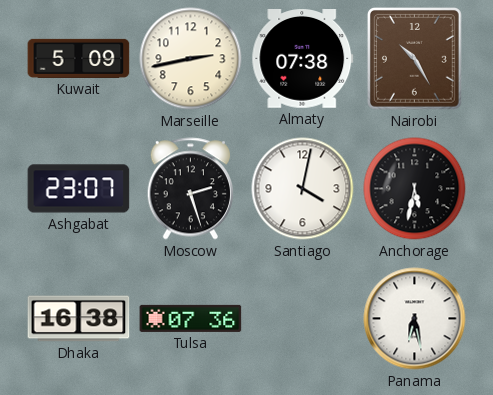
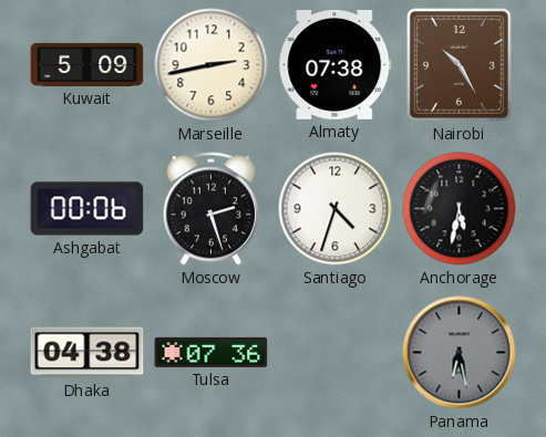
Ashgabat: 23:07 -> 00:06
Santiago: 4:02 -> 4:33
Dhaka: 16:38 -> 04:38
Panama dial: white -> grey
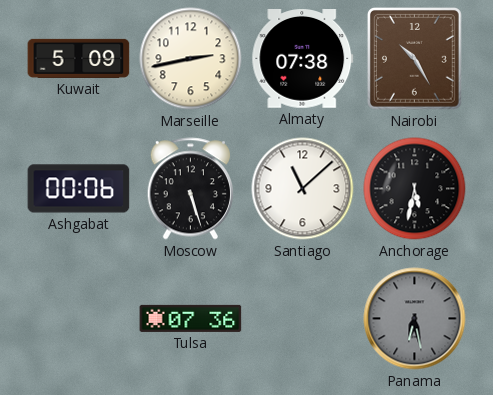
Moscow: 2:27 -> 5:27
Santiago: 4:33 -> 11:08
Dhaka: 04:38 -> none
